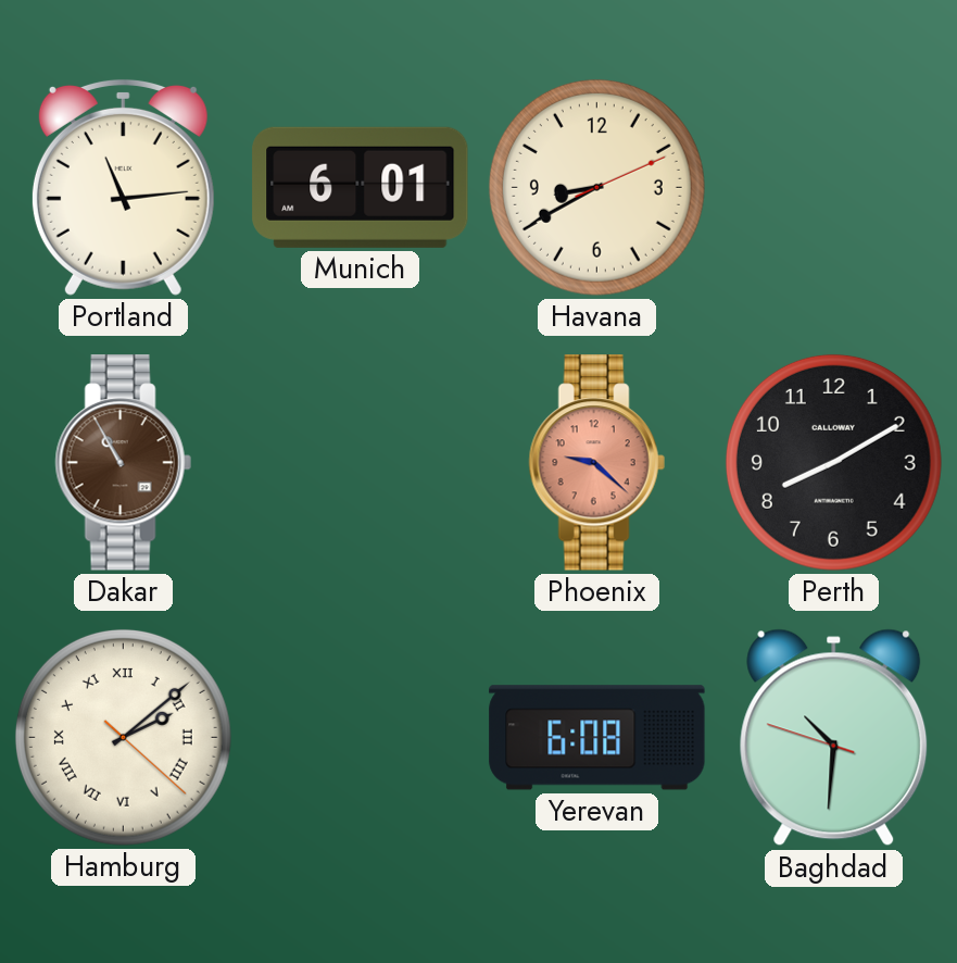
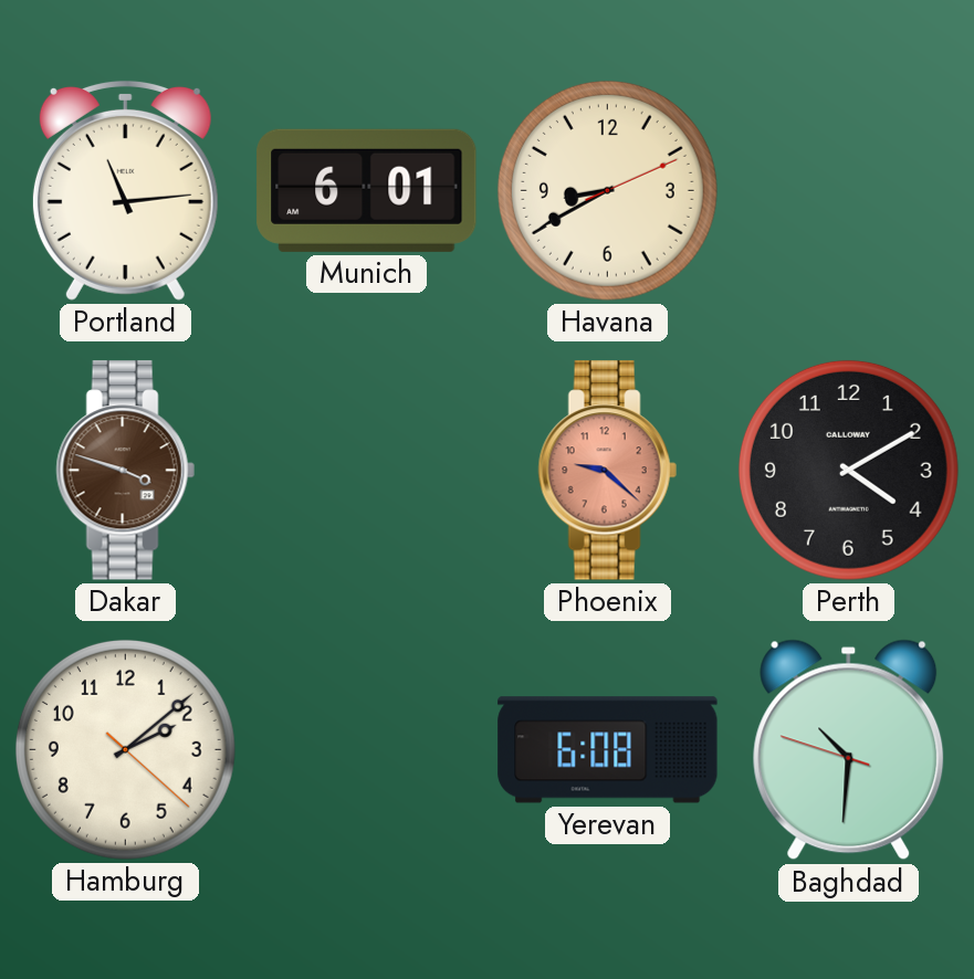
Dakar: 10:55 -> 3:48
Perth: 8:10 -> 4:10
Hamburg numerals: Roman -> Arabic
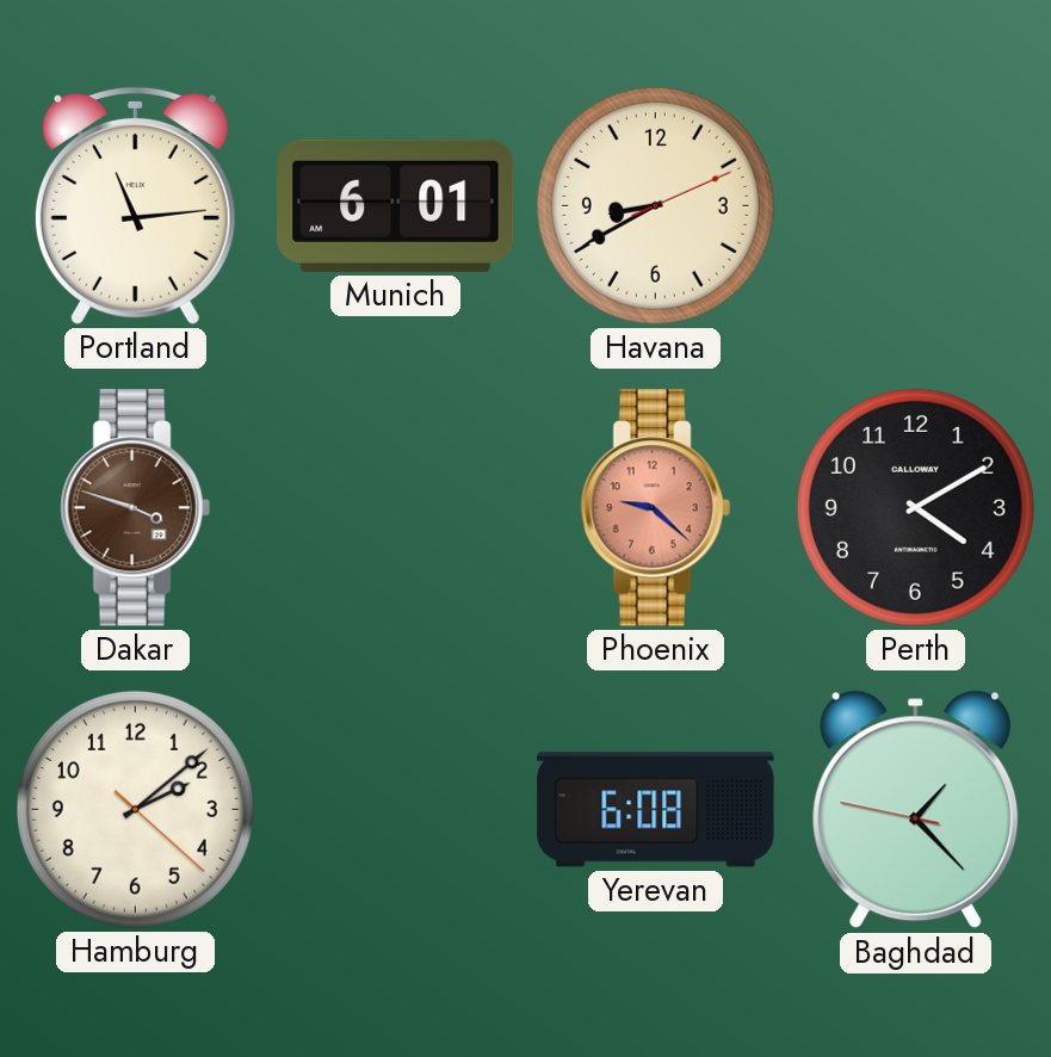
Baghdad: 10:30 -> 1:22
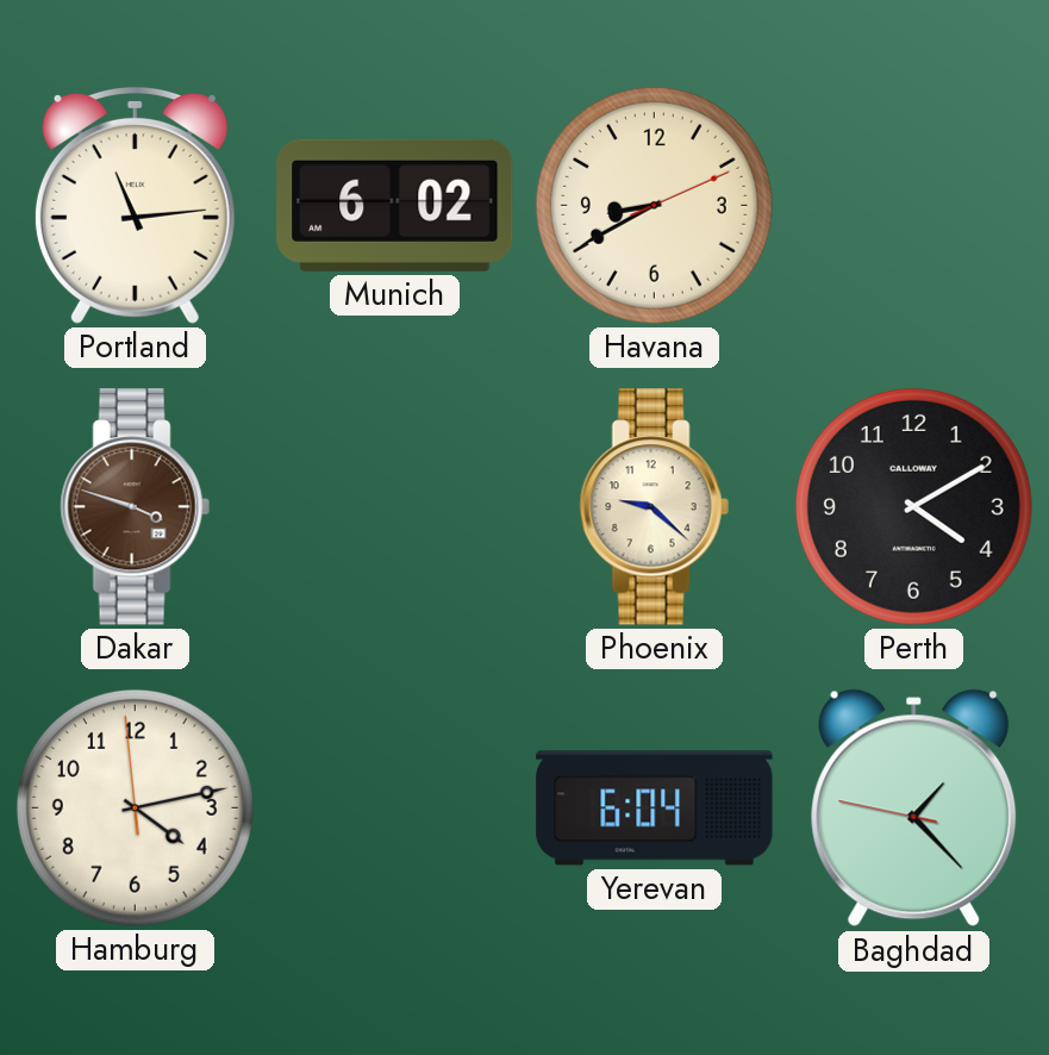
Munich: 6:01 -> 6:02
Phoenix dial: salmon -> cream
Hamburg: 2:08 -> 4:12
Yerevan: 6:08 -> 6:04
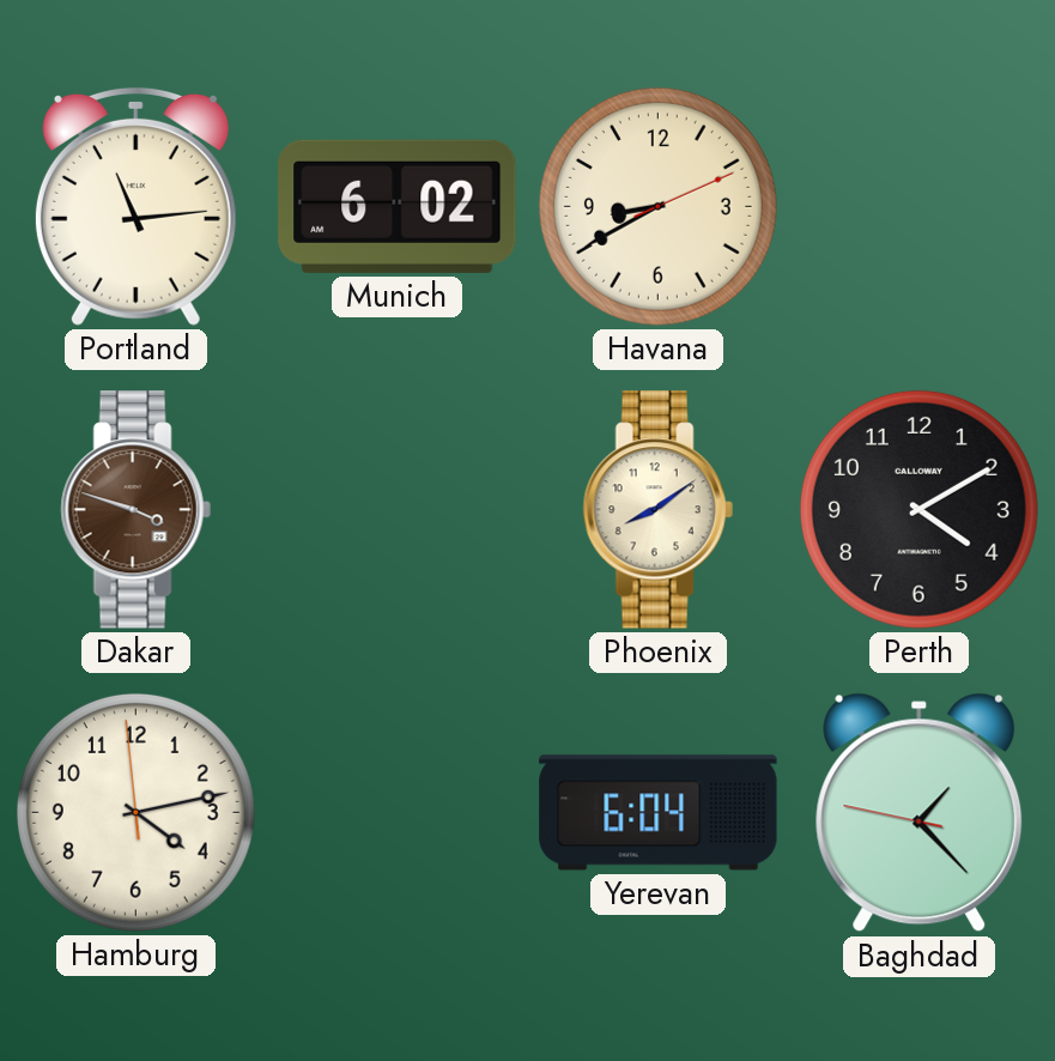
Phoenix: 9:22 -> 8:09
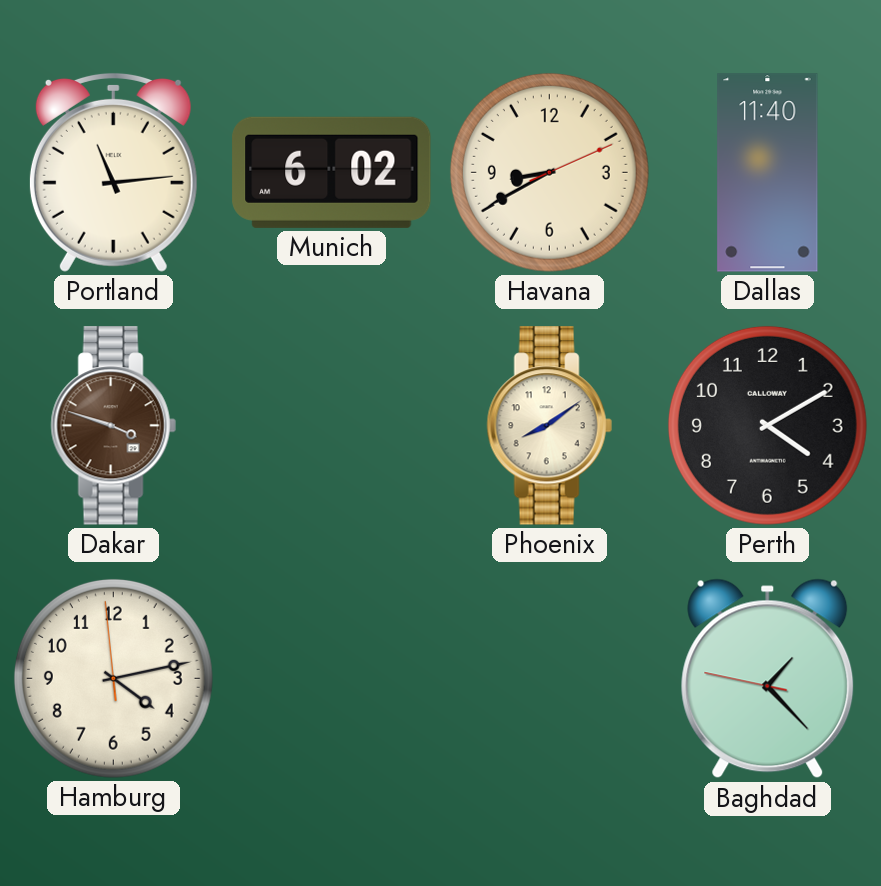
Dallas: none -> 11:40
Yerevan: 6:04 -> none
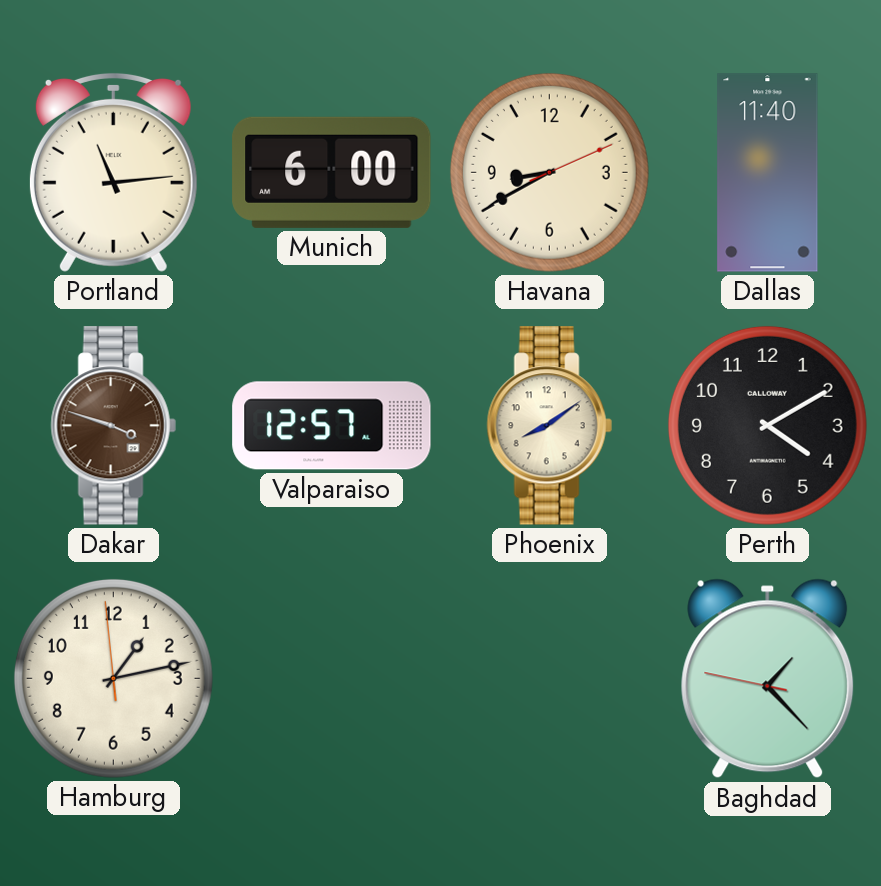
Munich: 6:02 -> 6:00
Valparaiso: none -> 12:57
Hamburg: 4:12 -> 1:12
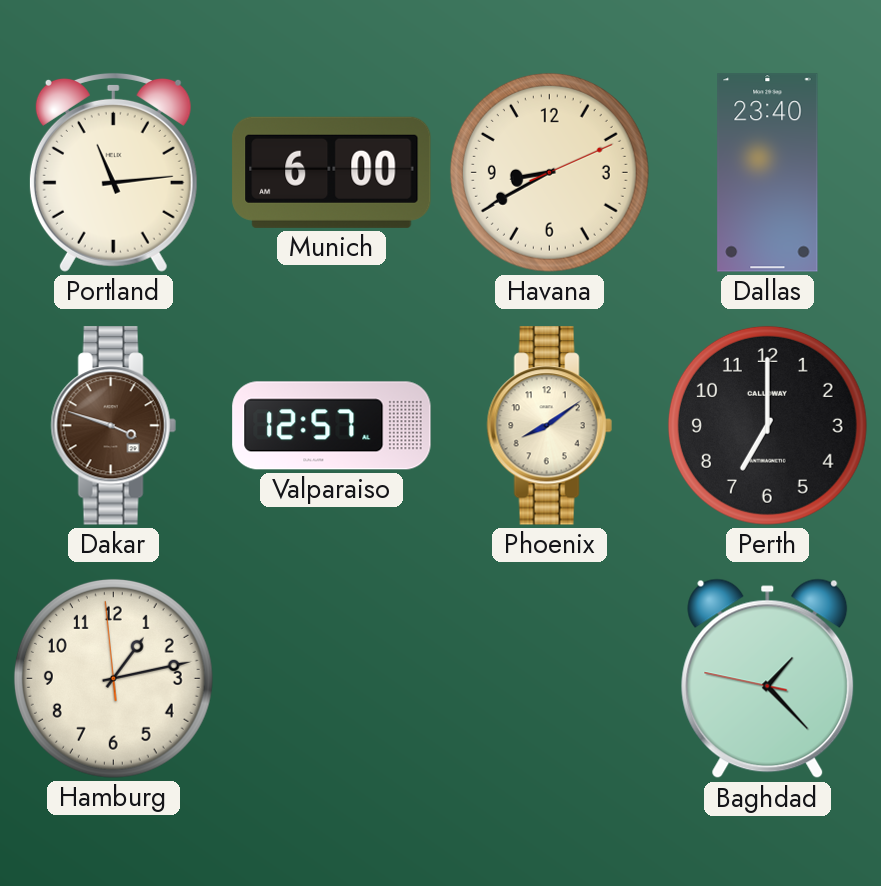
Dallas: 11:40 -> 23:40
Perth: 4:10 -> 7:00
